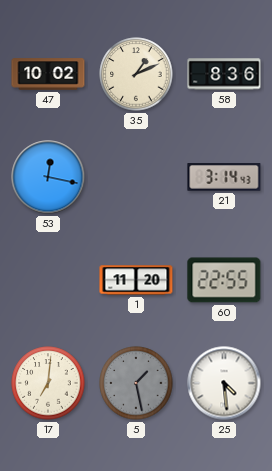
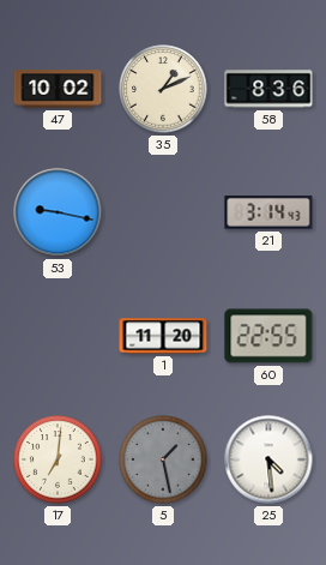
53: 12:17 -> 9:17
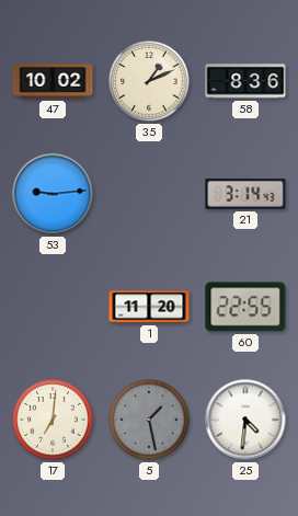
53: 9:17 -> 9:14
25: 4:29 -> 4:31
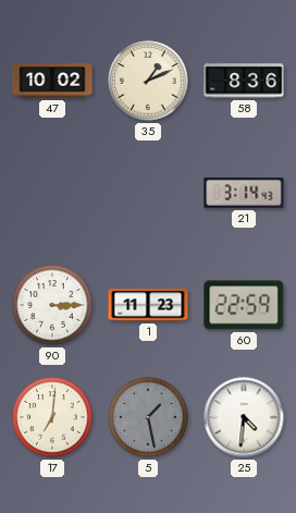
53: 9:14 -> none
90: none -> 3:15
1: 11:20 -> 11:23
60: 22:55 -> 22:59
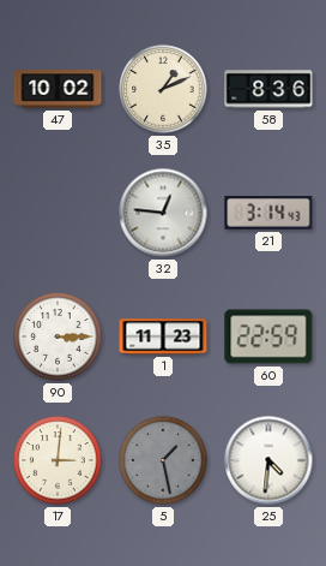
32: none -> 12:46
17: 7:01 -> 3:01
